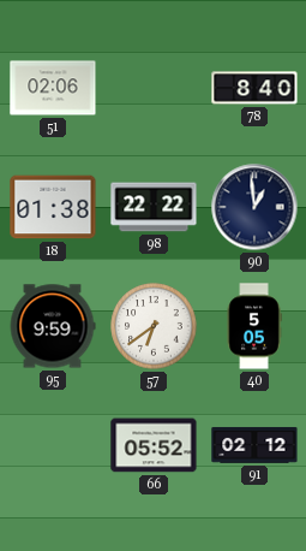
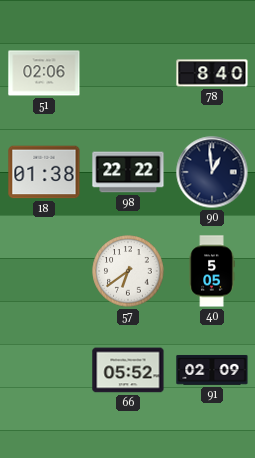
95: 9:59 -> none
91: 02:12 -> 02:09
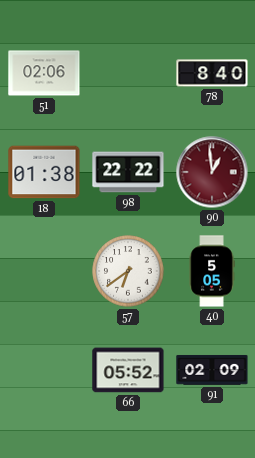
90 dial: navy -> burgundy
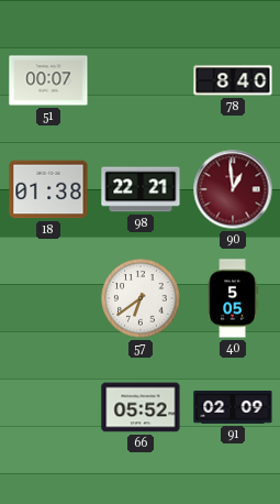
51: 02:06 -> 00:07
98: 22:22 -> 22:21
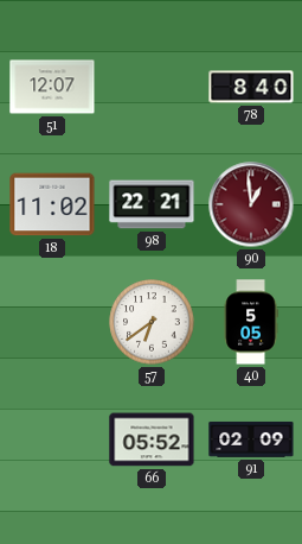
51: 00:07 -> 12:07
18: 01:38 -> 11:02
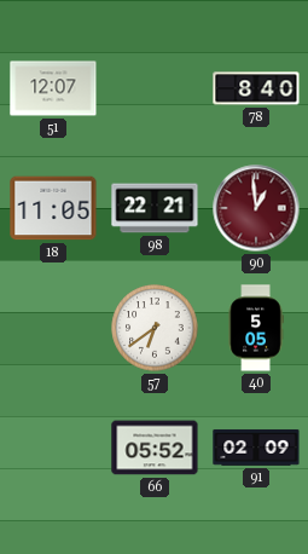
18: 11:02 -> 11:05
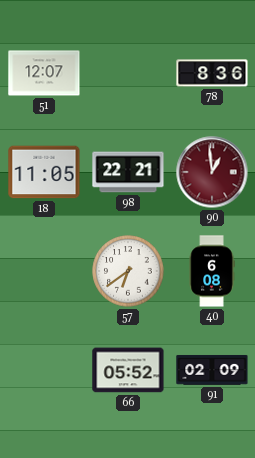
78: 8:40 -> 8:36
40: 5:05 -> 6:08
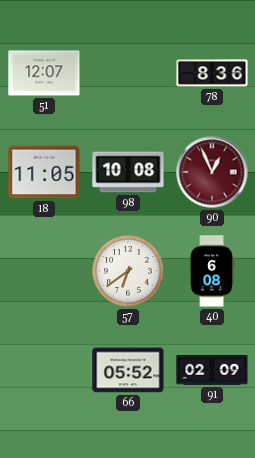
98: 22:21 -> 10:08
90: 12:59 -> 12:56
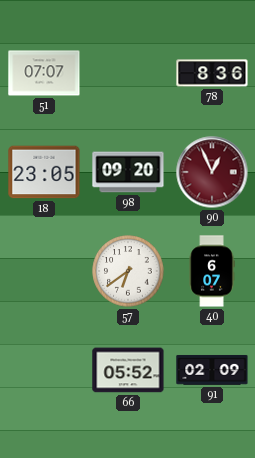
51: 12:07 -> 07:07
18: 11:05 -> 23:05
98: 10:08 -> 09:20
40: 6:08 -> 6:07
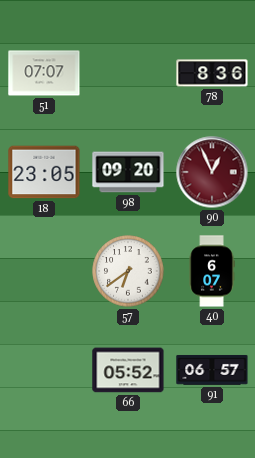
91: 02:09 -> 06:57
